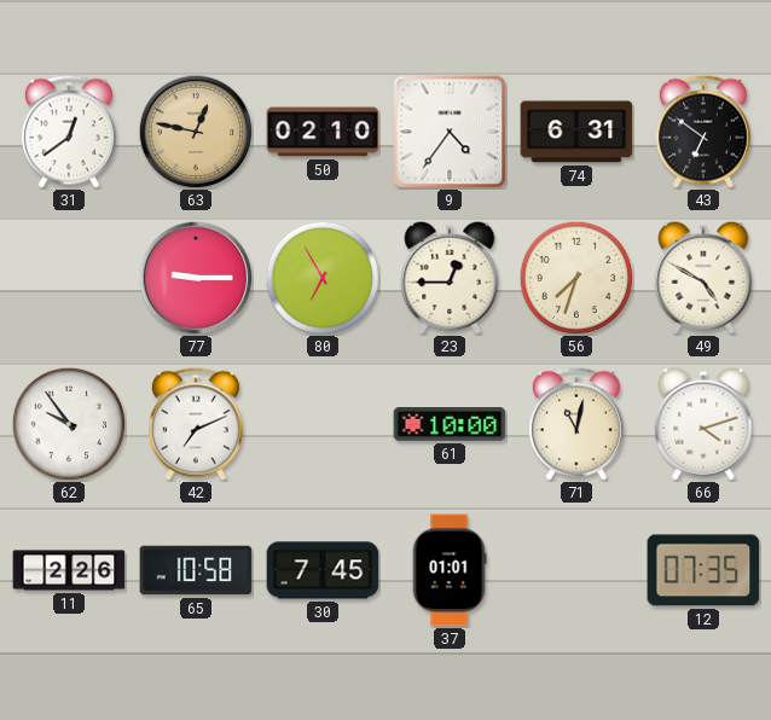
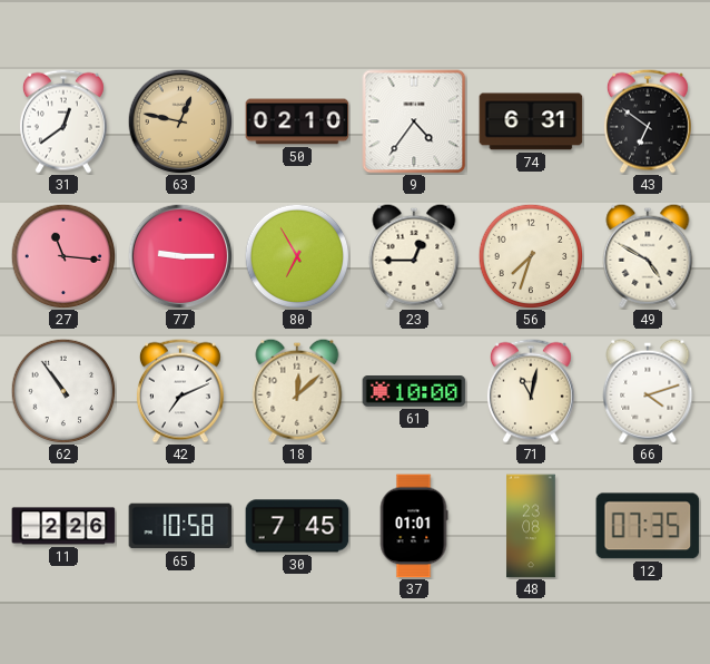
27: none -> 11:16
62: 9:54 -> 10:54
18: none -> 12:08
48: none -> 23:08
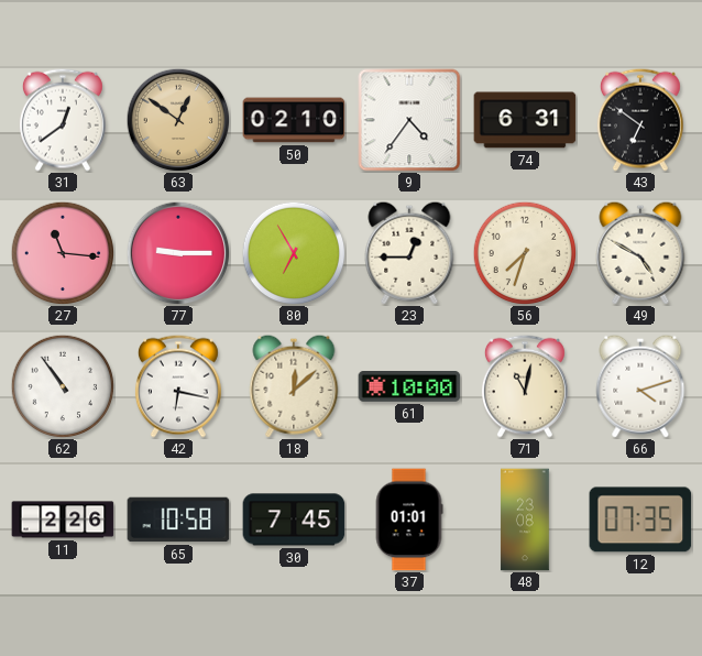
63: 12:47 -> 12:51
42: 7:11 -> 6:17
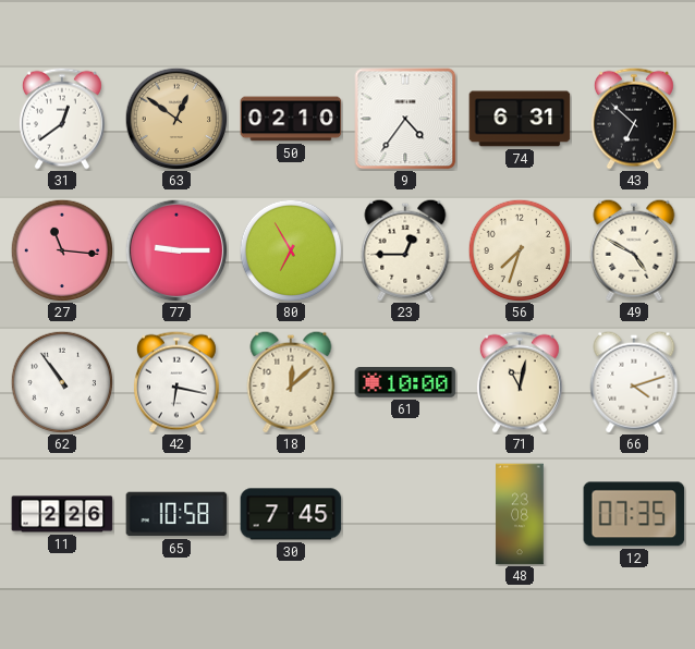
43: 6:51 -> 6:52
37: 01:01 -> none
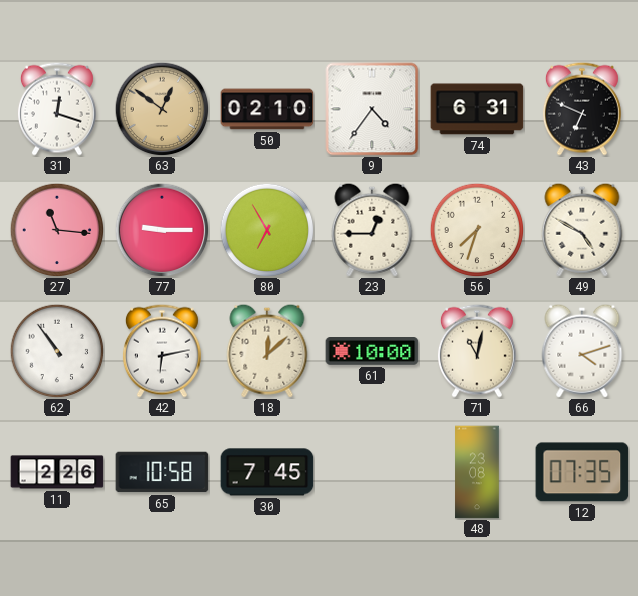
31: 12:39 -> 12:18
43: 6:52 -> 6:49
42: 6:17 -> 6:13
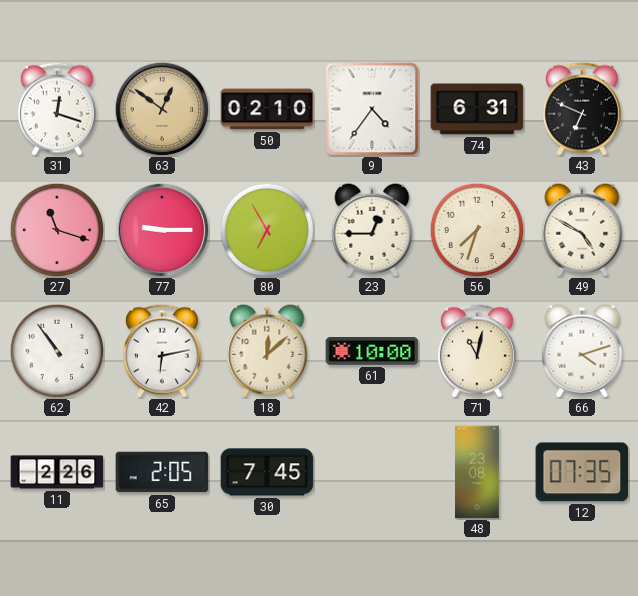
27: 11:16 -> 11:18
65: 10:58 -> 2:05
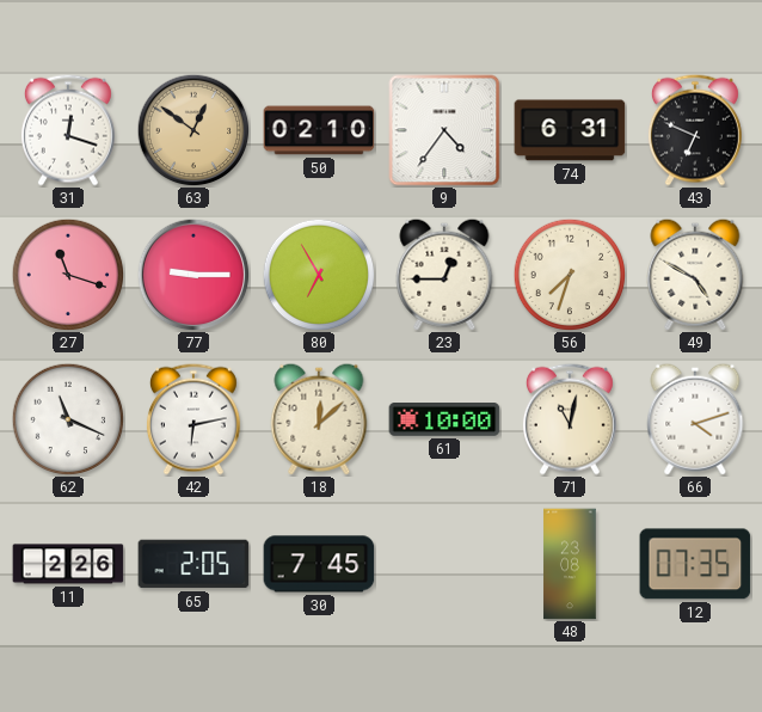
62: 10:54 -> 11:19
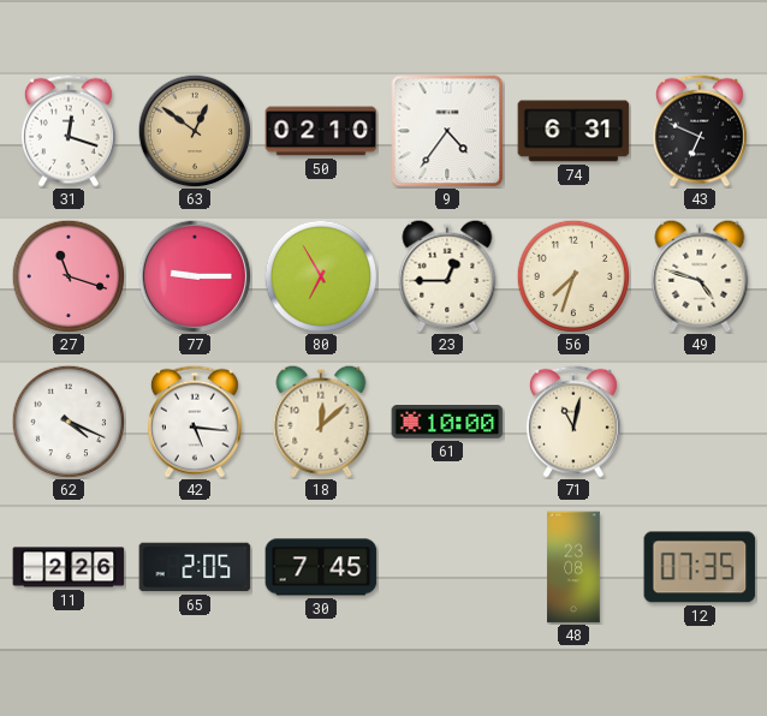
49: 4:50 -> 4:48
62: 11:19 -> 4:19
42: 6:13 -> 5:16
66: 4:12 -> none
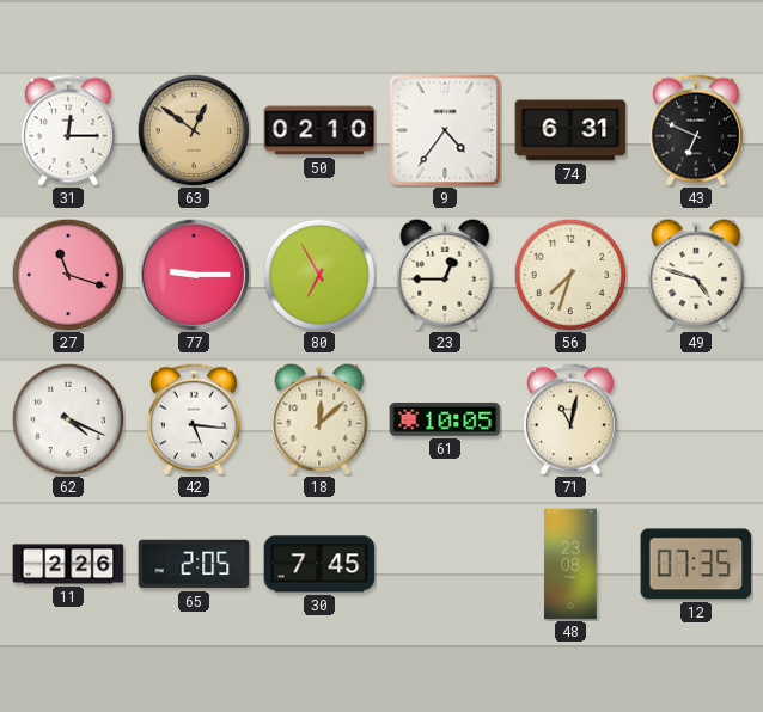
31: 12:18 -> 12:15
61: 10:00 -> 10:05
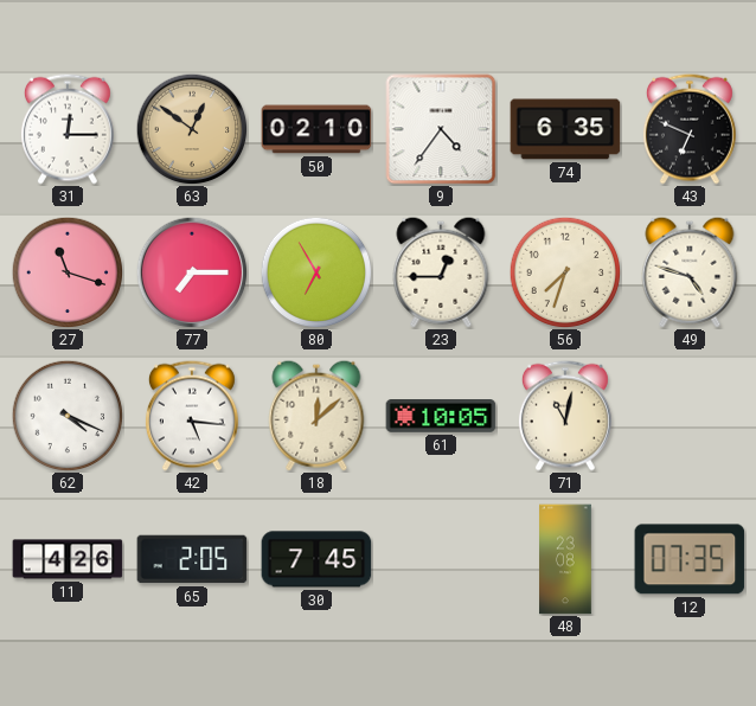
74: 6:31 -> 6:35
77: 9:15 -> 7:15
11: 2:26 -> 4:26
